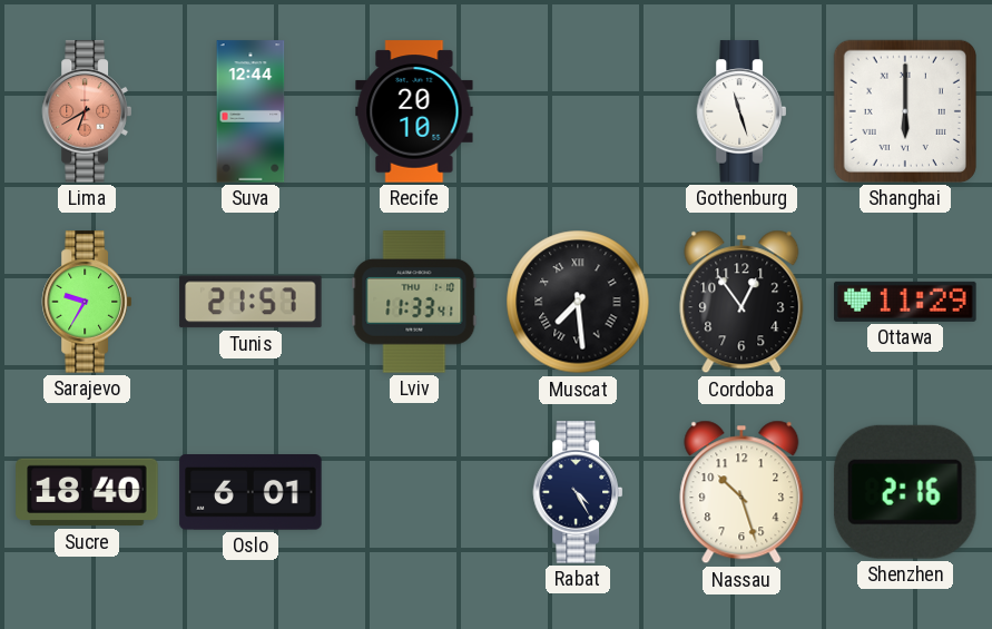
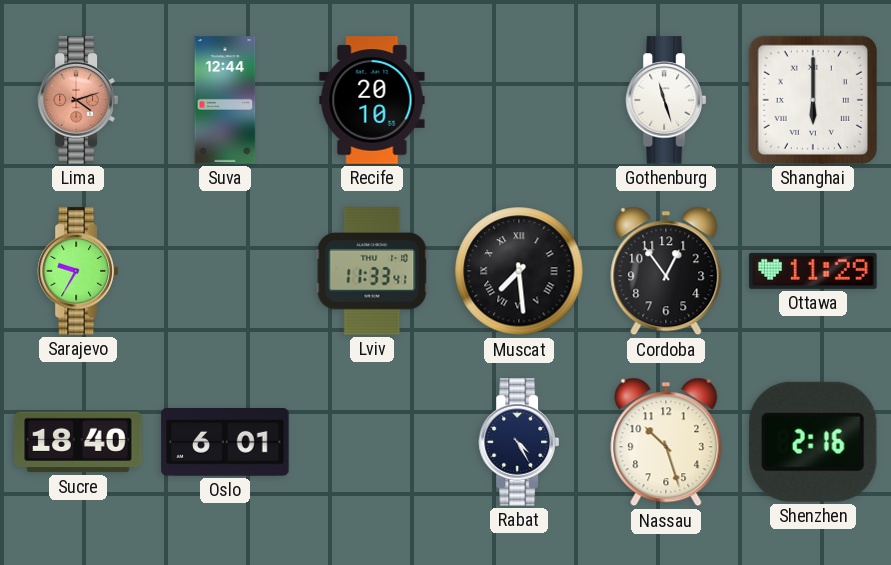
Lima: 6:40 -> 4:12
Tunis: 21:57 -> none
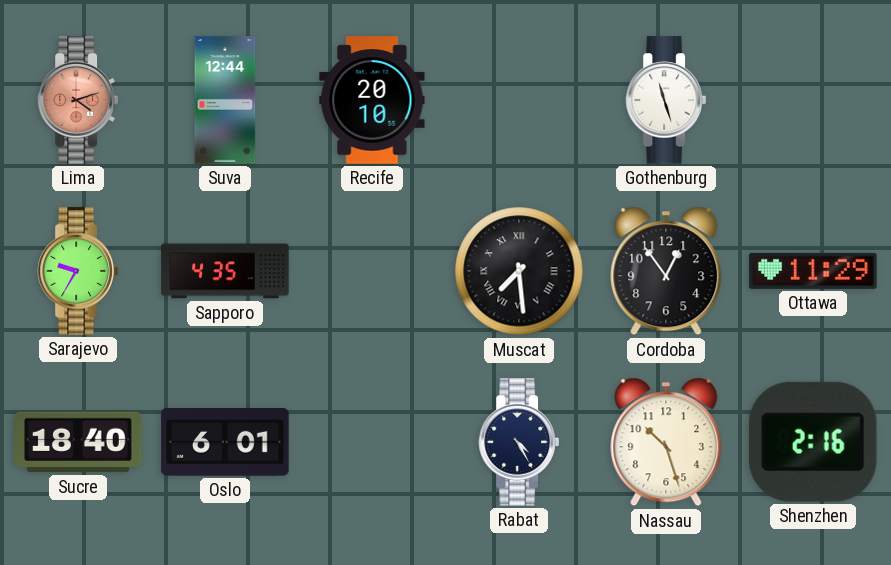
Shanghai: 6:00 -> none
Sapporo: none -> 4:35
Lviv: 11:33 -> none
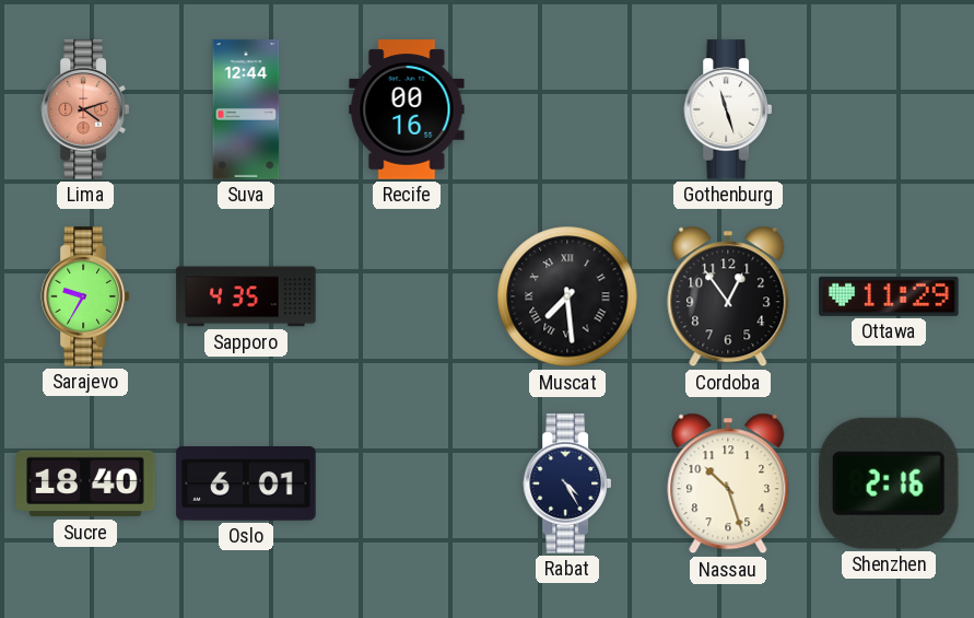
Recife: 20:10 -> 00:16
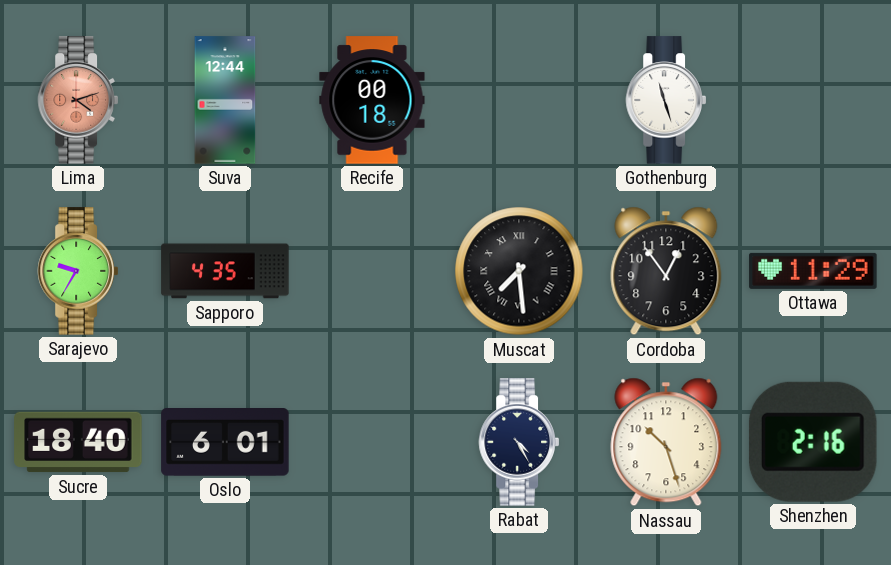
Recife: 00:16 -> 00:18
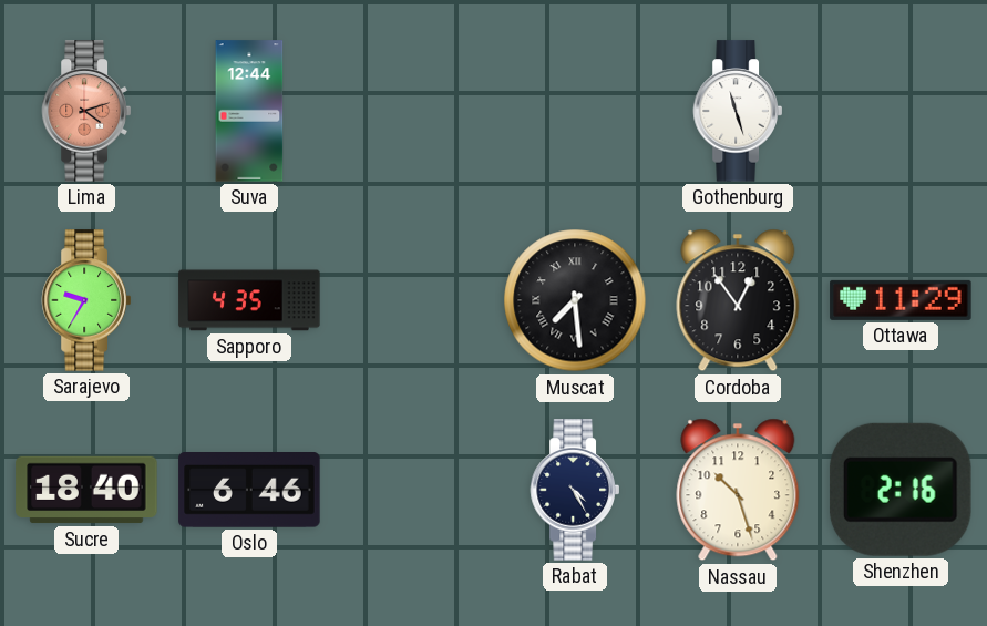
Recife: 00:18 -> none
Oslo: 6:01 -> 6:46
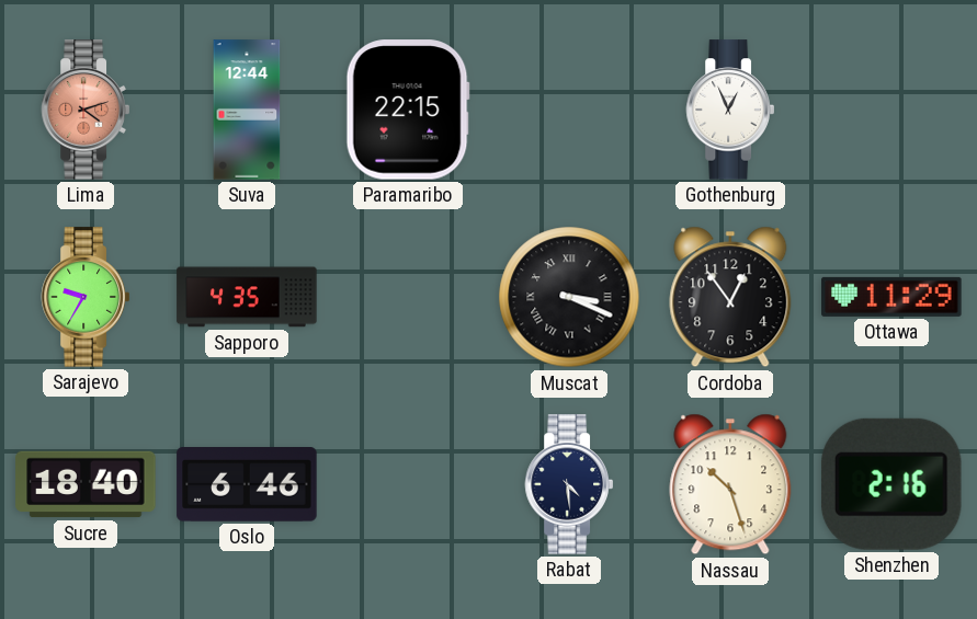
Paramaribo: none -> 22:15
Gothenburg: 11:27 -> 12:56
Muscat: 7:29 -> 3:19
Rabat: 4:25 -> 4:29
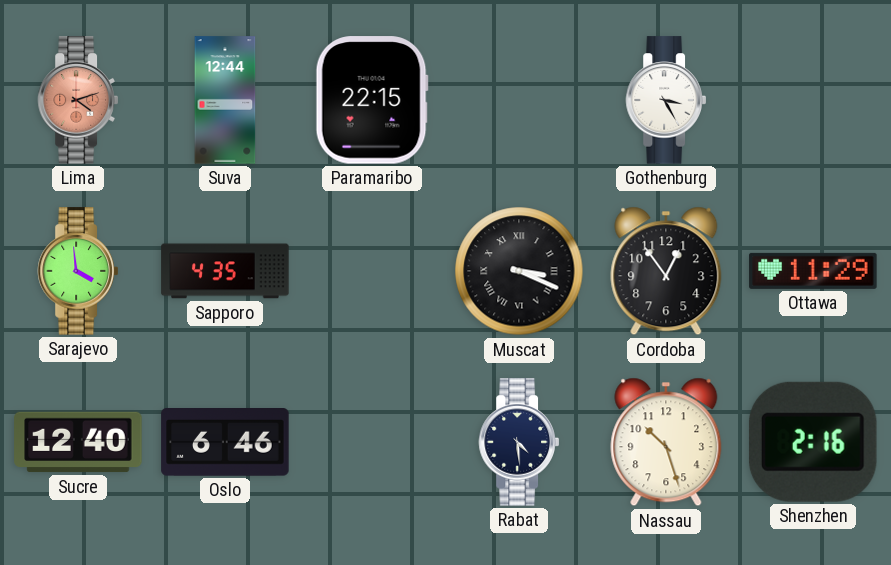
Gothenburg: 12:56 -> 3:25
Sarajevo: 9:35 -> 3:59
Sucre: 18:40 -> 12:40
